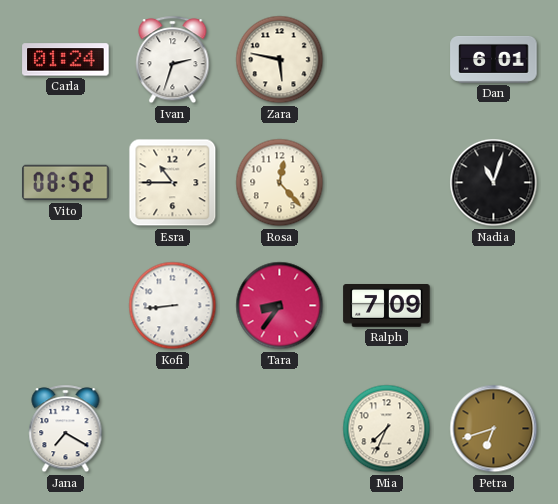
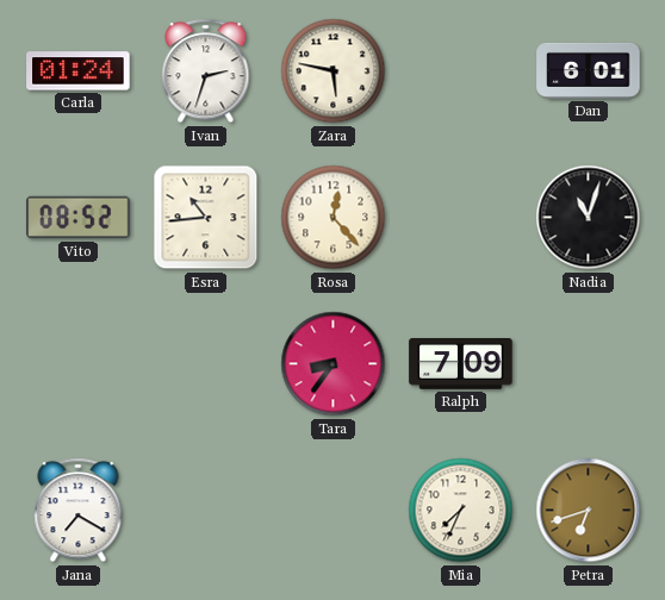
Esra: 10:45 -> 10:44
Kofi: 8:44 -> none
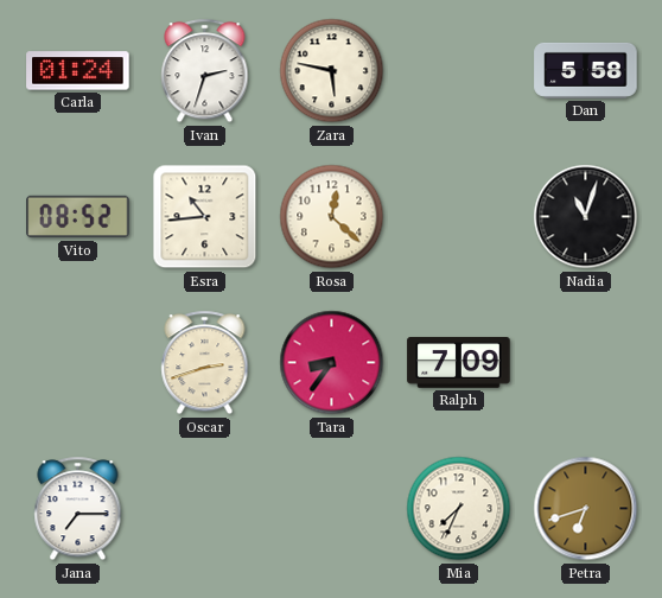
Dan: 6:01 -> 5:58
Rosa: 12:23 -> 12:22
Oscar: none -> 2:42
Jana: 7:20 -> 7:15
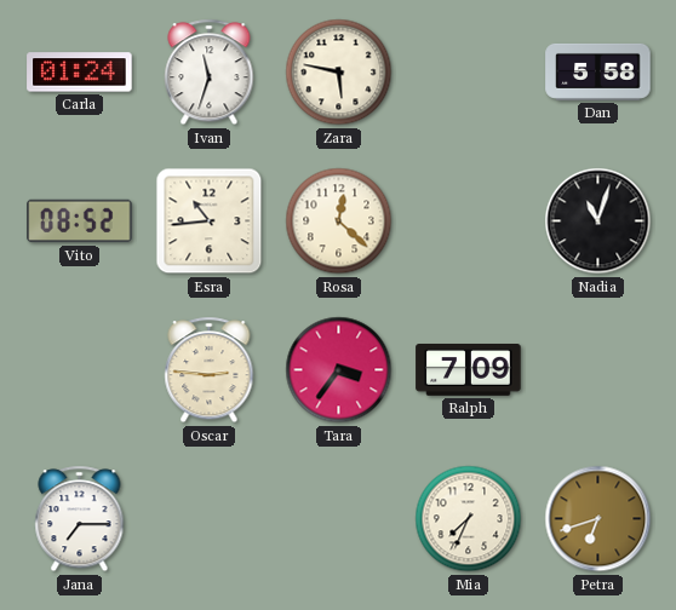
Ivan: 2:33 -> 11:33
Oscar: 2:42 -> 2:46
Tara: 8:36 -> 3:36
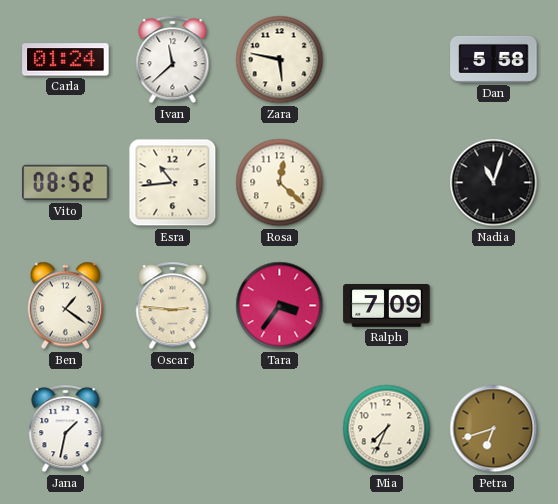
Ivan: 11:33 -> 11:38
Ben: none -> 1:21
Jana: 7:15 -> 1:32
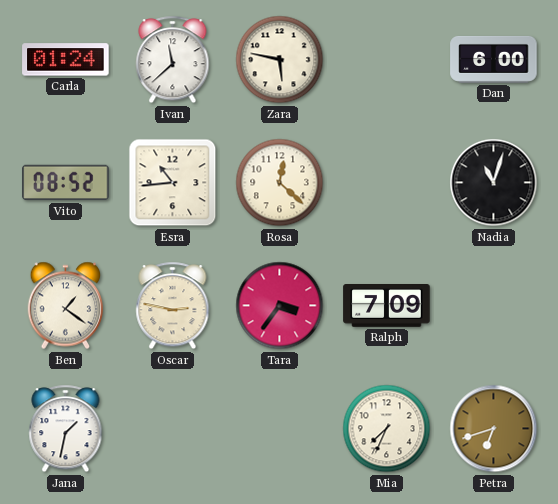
Dan: 5:58 -> 6:00
Oscar: 2:46 -> 2:47
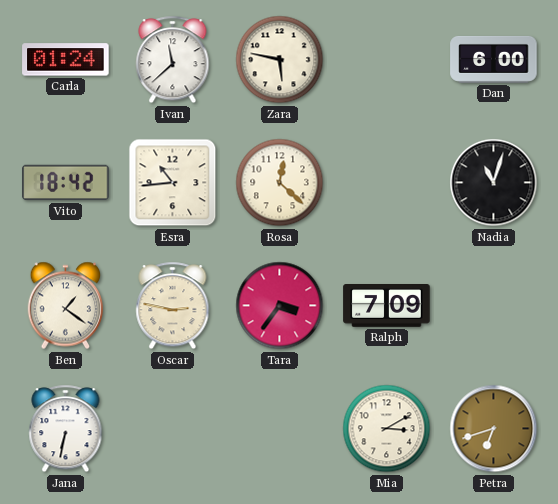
Vito: 08:52 -> 18:42
Jana: 1:32 -> 6:32
Mia: 7:34 -> 3:10
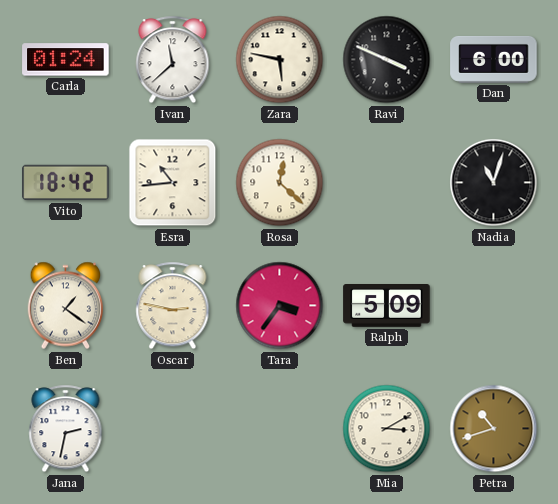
Ravi: none -> 3:49
Ralph: 7:09 -> 5:09
Jana: 6:32 -> 2:32
Petra: 6:42 -> 10:42
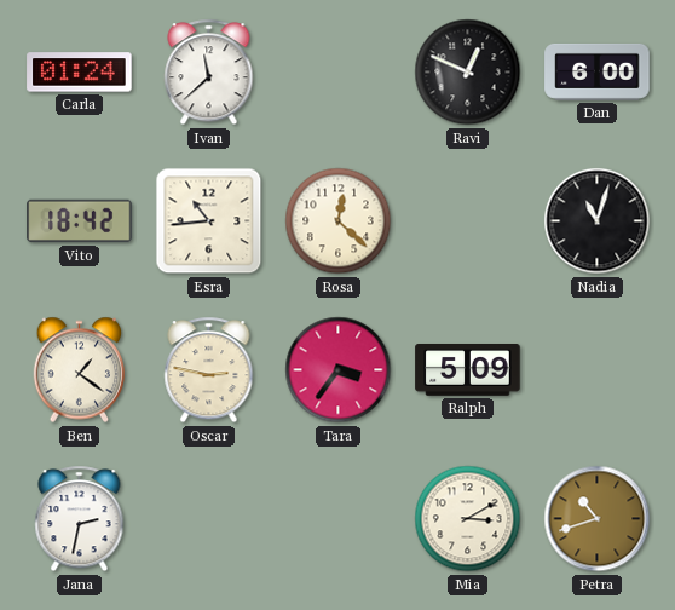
Zara: 5:47 -> none
Ravi: 3:49 -> 12:49
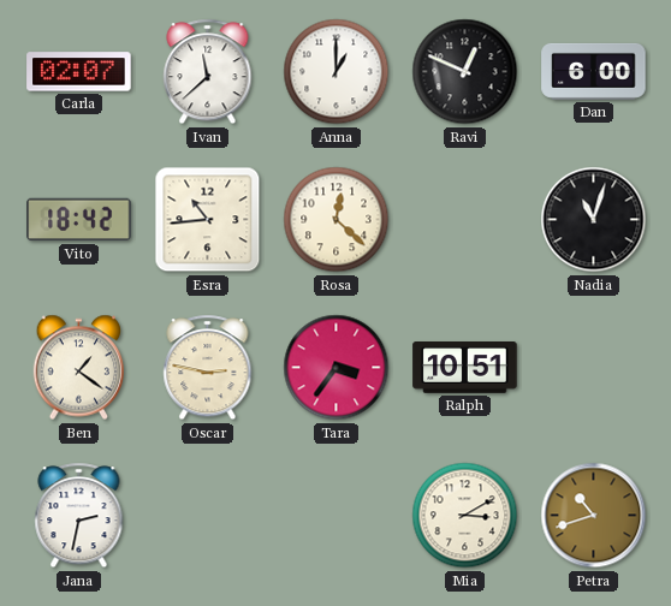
Carla: 01:24 -> 02:07
Anna: none -> 1:00
Ralph: 5:09 -> 10:51
